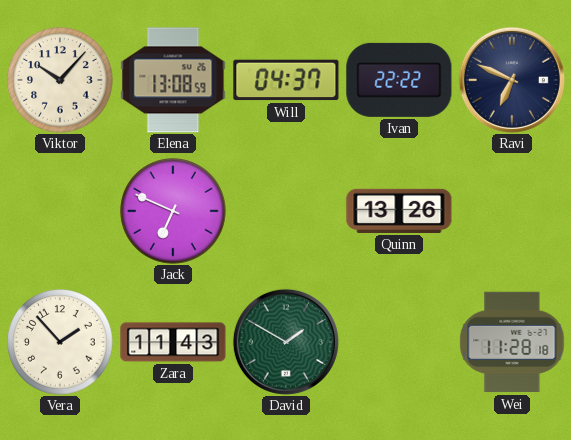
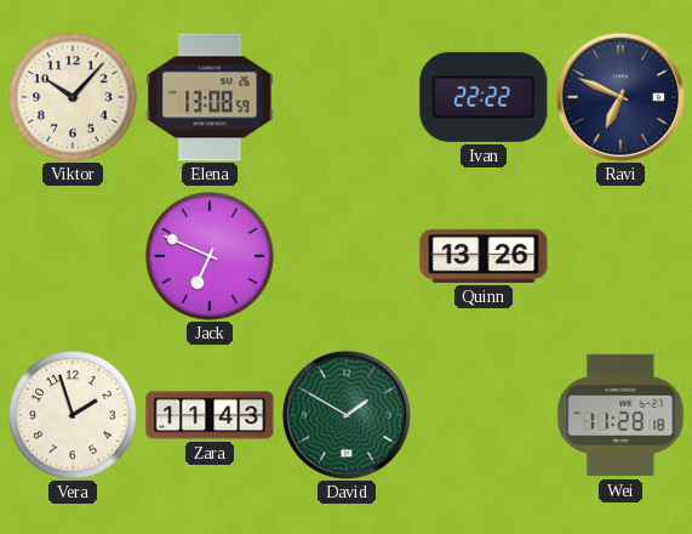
Will: 04:37 -> none
Vera: 1:53 -> 1:57
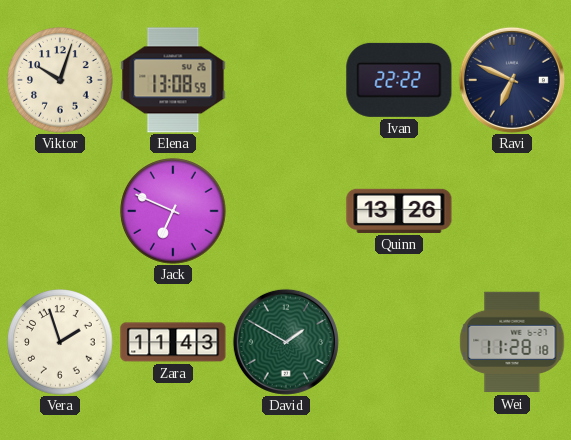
Viktor: 10:07 -> 10:03
